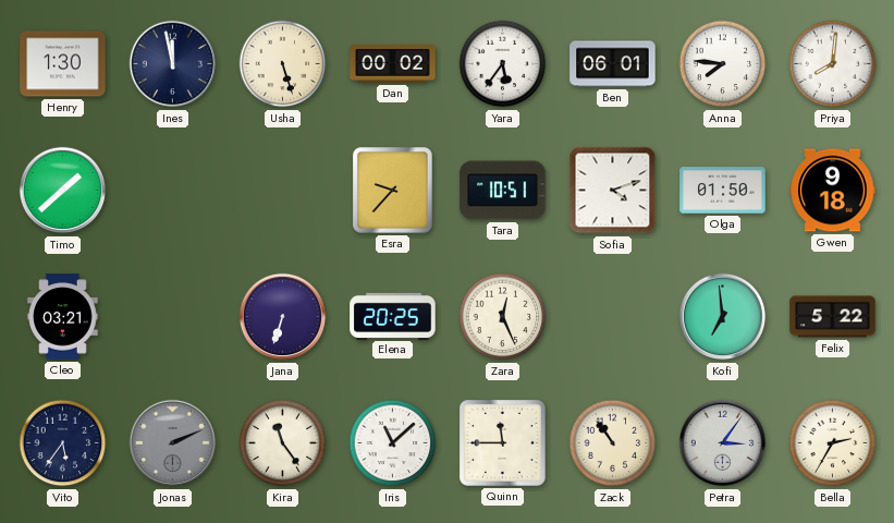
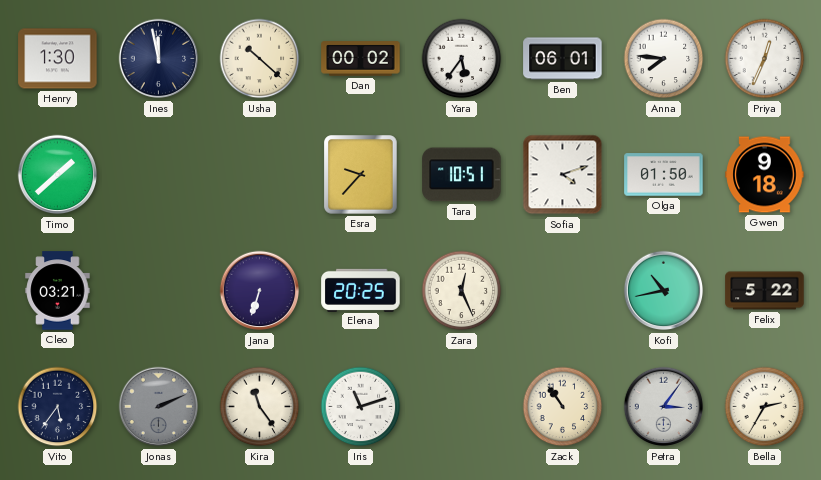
Usha: 5:27 -> 10:22
Priya: 8:01 -> 12:34
Kofi: 6:59 -> 10:43
Iris: 11:08 -> 11:12
Quinn: 11:45 -> none
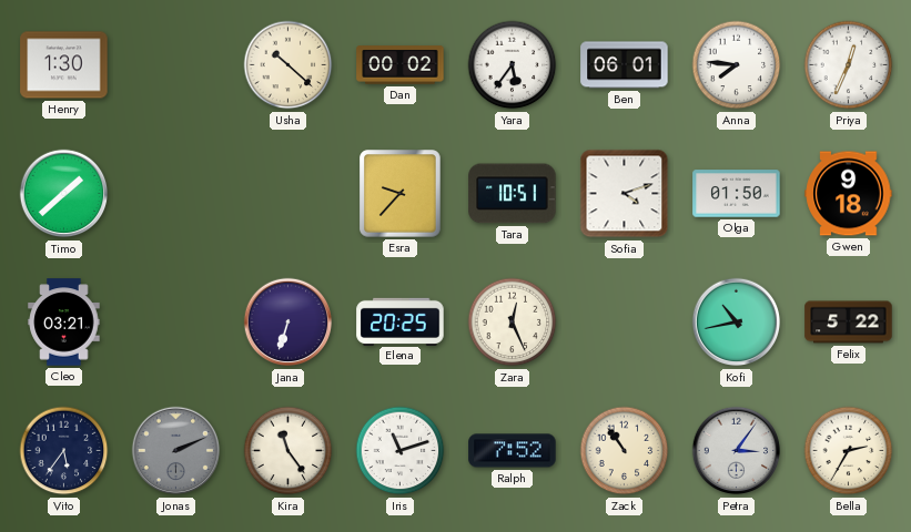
Ines: 11:58 -> none
Ralph: none -> 7:52
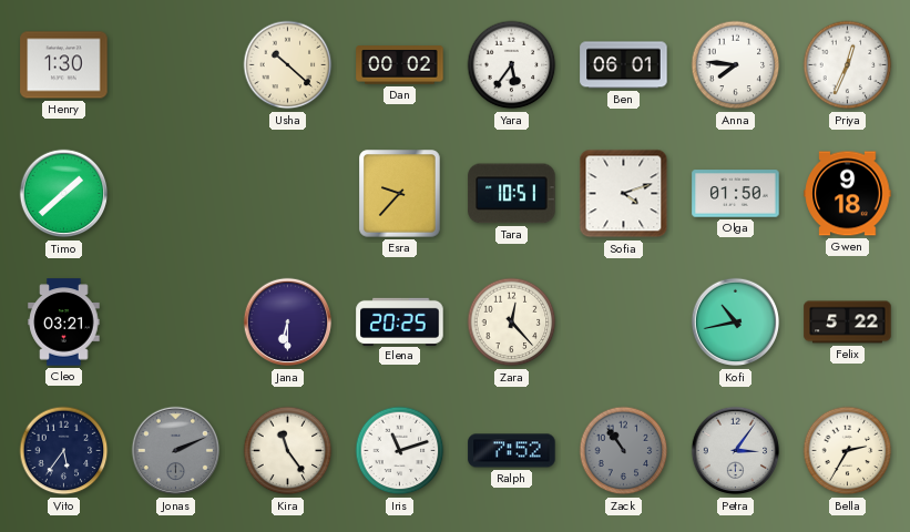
Jana: 6:33 -> 6:30
Zara: 12:26 -> 12:23
Zack dial: cream -> grey
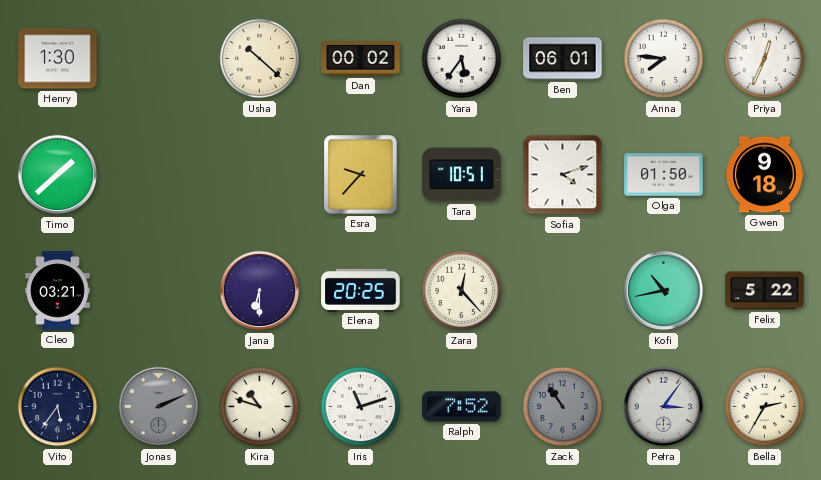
Kira: 11:24 -> 10:48
